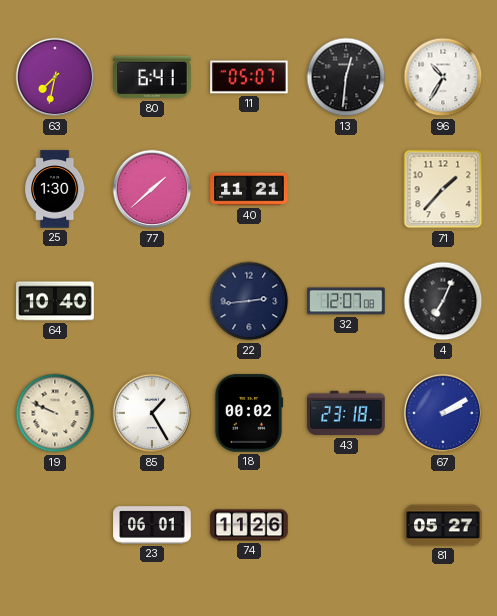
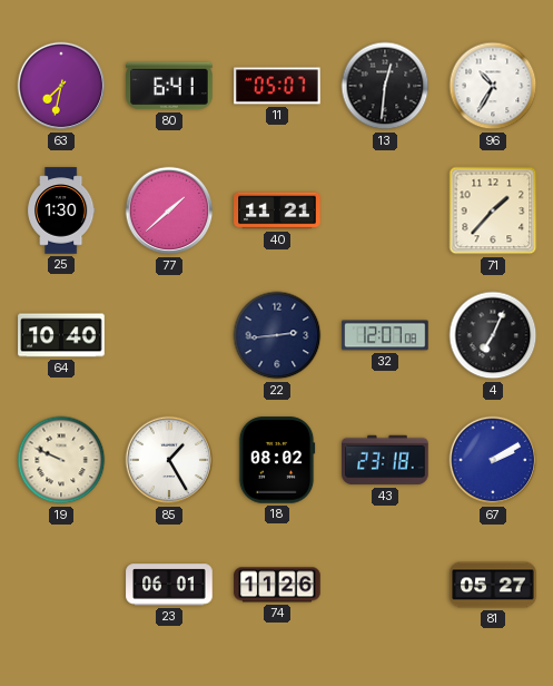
18: 00:02 -> 08:02
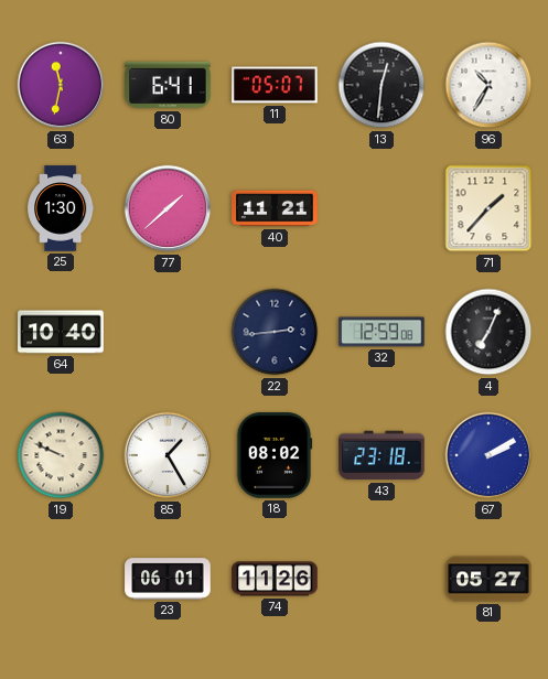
63: 7:32 -> 11:32
32: 12:07 -> 12:59
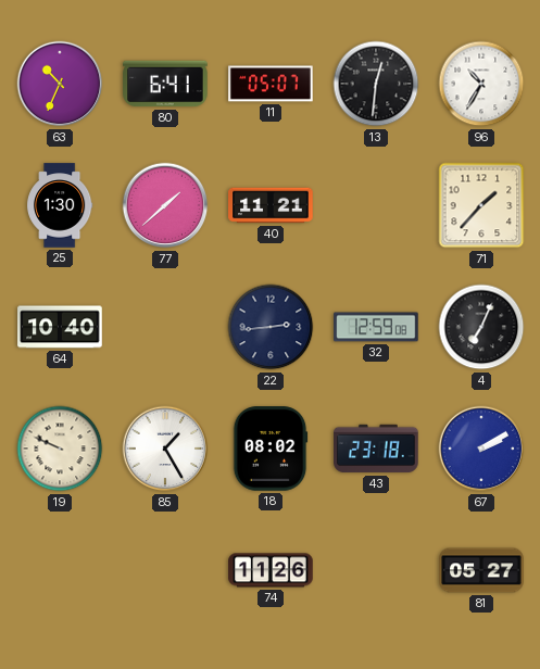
63: 11:32 -> 10:34
23: 06:01 -> none
